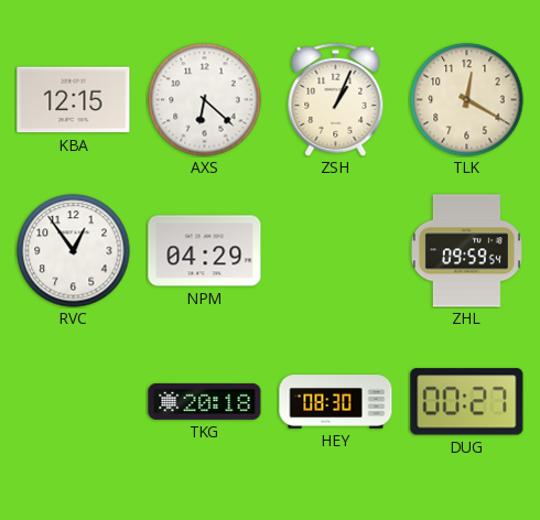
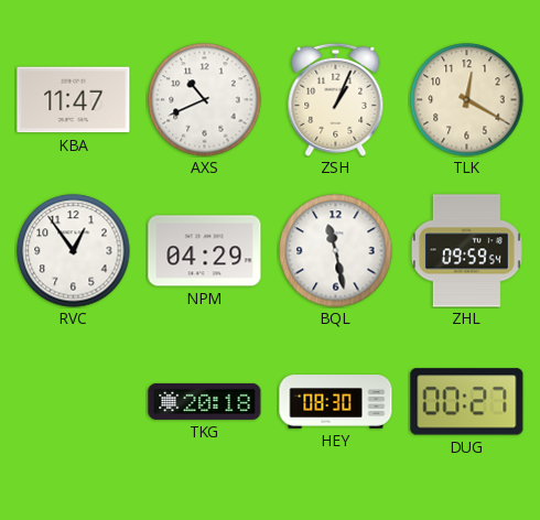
KBA: 12:15 -> 11:47
AXS: 6:22 -> 10:41
BQL: none -> 11:28
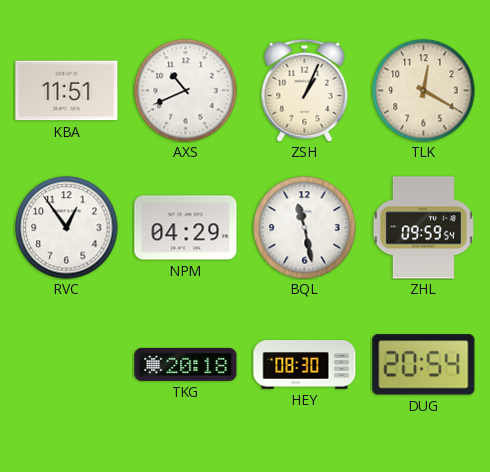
KBA: 11:47 -> 11:51
DUG: 00:27 -> 20:54
